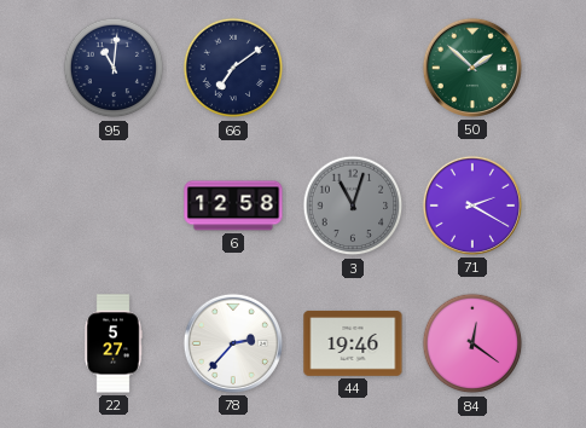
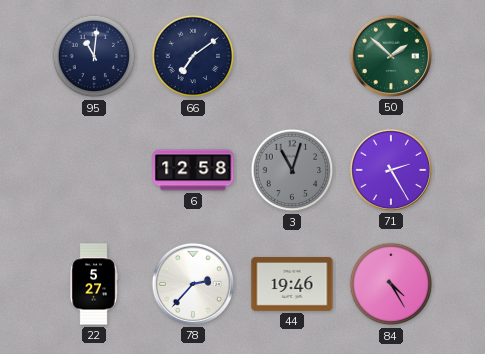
71: 2:20 -> 2:25
84: 12:21 -> 4:25
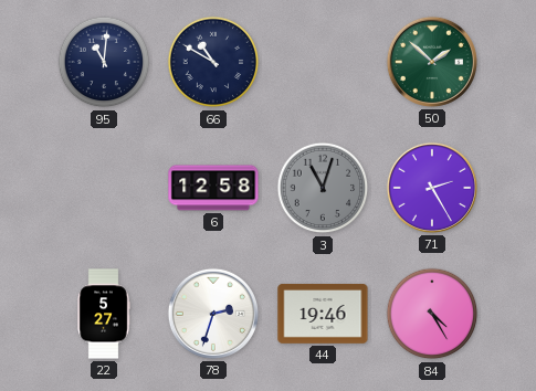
66: 7:09 -> 10:50
78: 2:37 -> 2:33
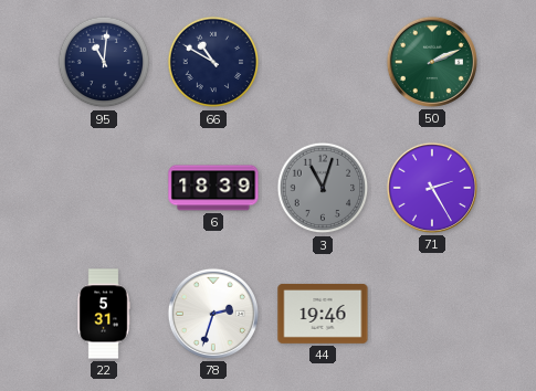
50: 1:52 -> 2:11
6: 12:58 -> 18:39
22: 5:27 -> 5:31
84: 4:25 -> none
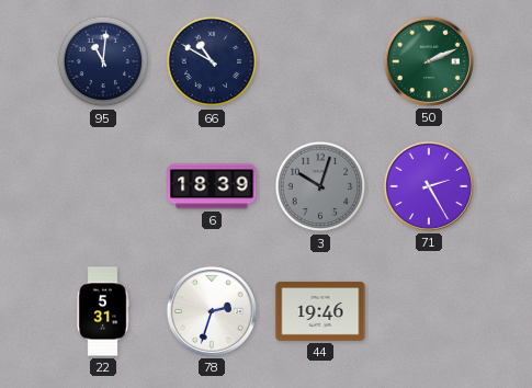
3: 11:03 -> 10:03
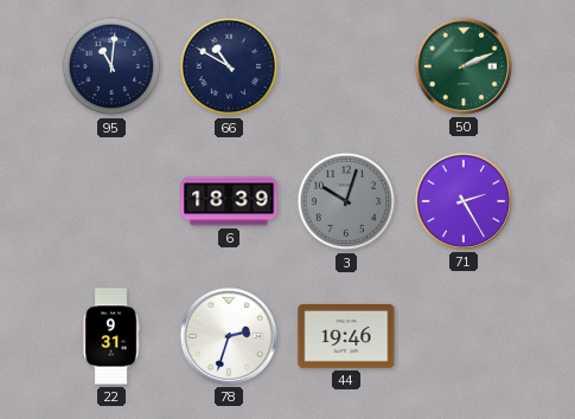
22: 5:31 -> 9:31
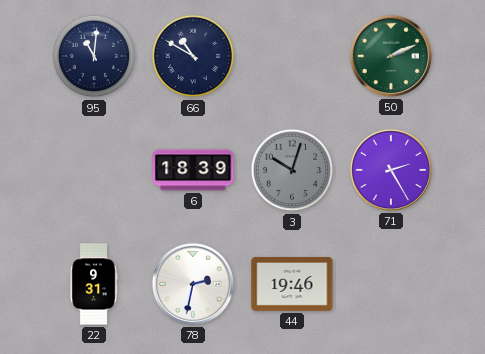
78: 2:33 -> 2:32
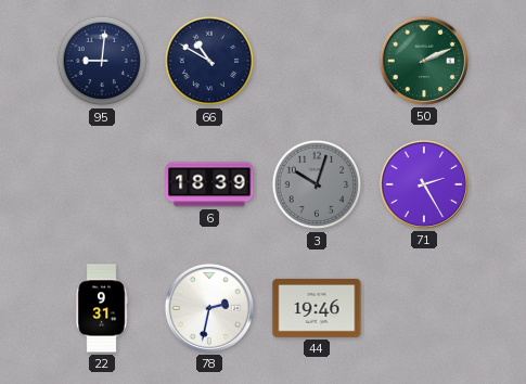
95: 11:01 -> 9:01
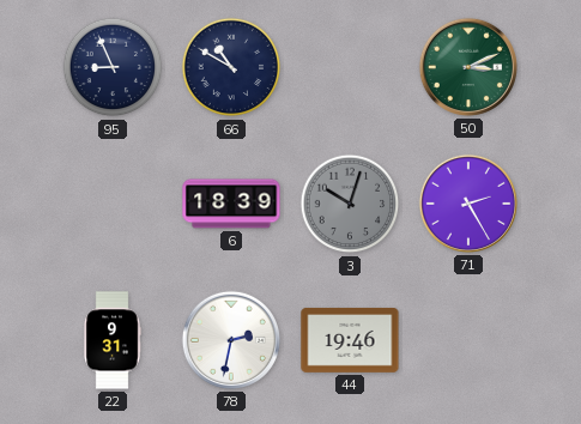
95: 9:01 -> 8:56
50: 2:11 -> 3:11
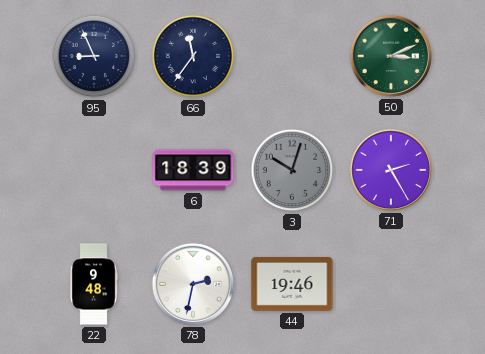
66: 10:50 -> 11:36
22: 9:31 -> 9:48
